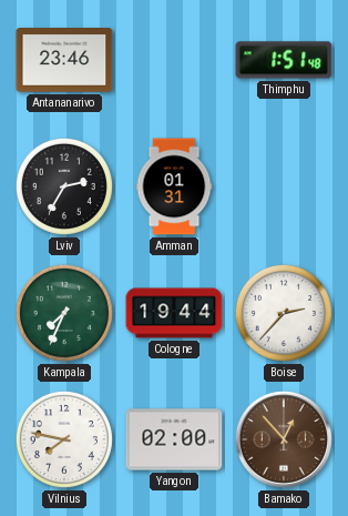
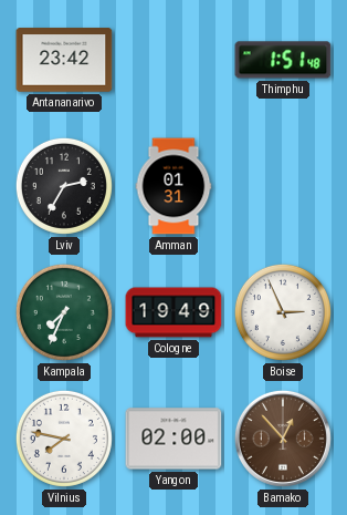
Antananarivo: 23:46 -> 23:42
Cologne: 19:44 -> 19:49
Boise: 2:37 -> 2:56
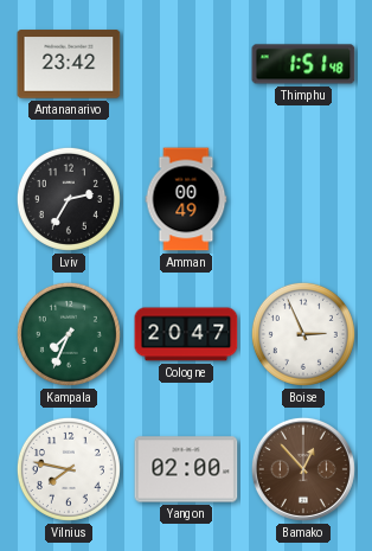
Amman: 01:31 -> 00:49
Cologne: 19:49 -> 20:47
